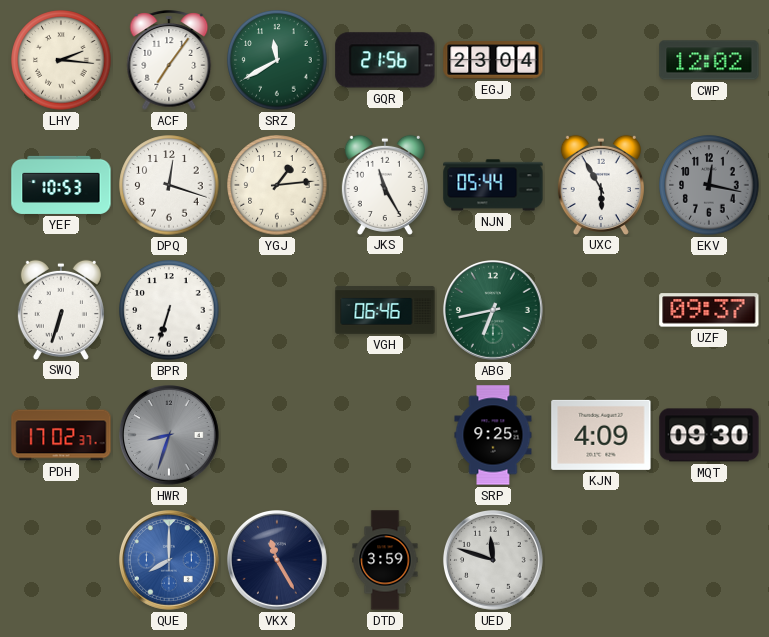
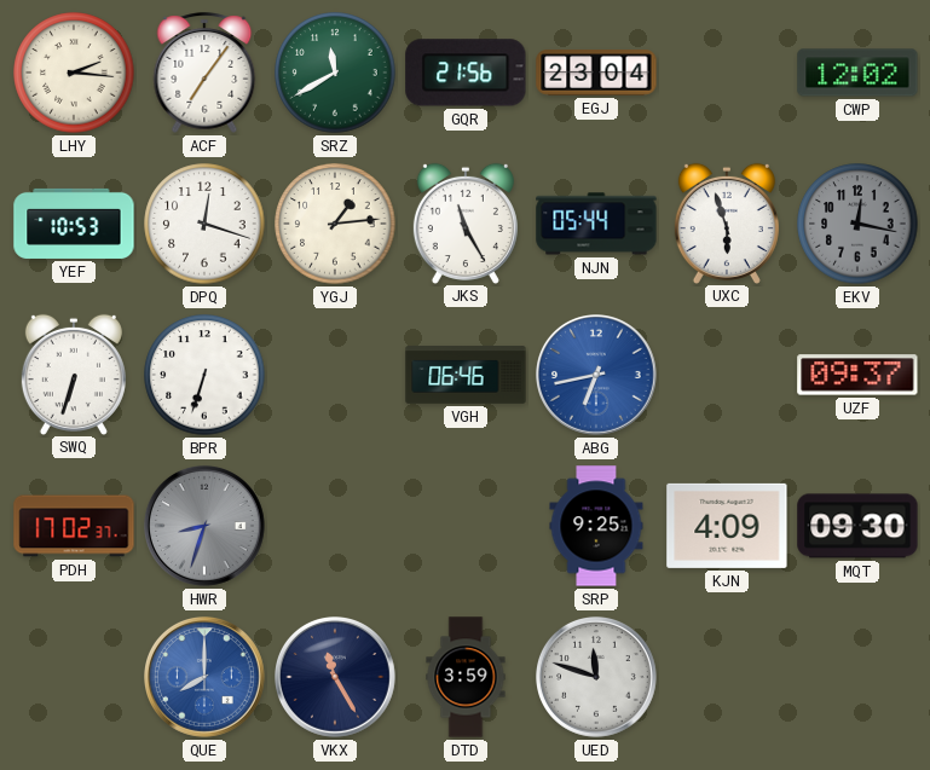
UXC: 5:55 -> 5:57
ABG dial: green -> blue
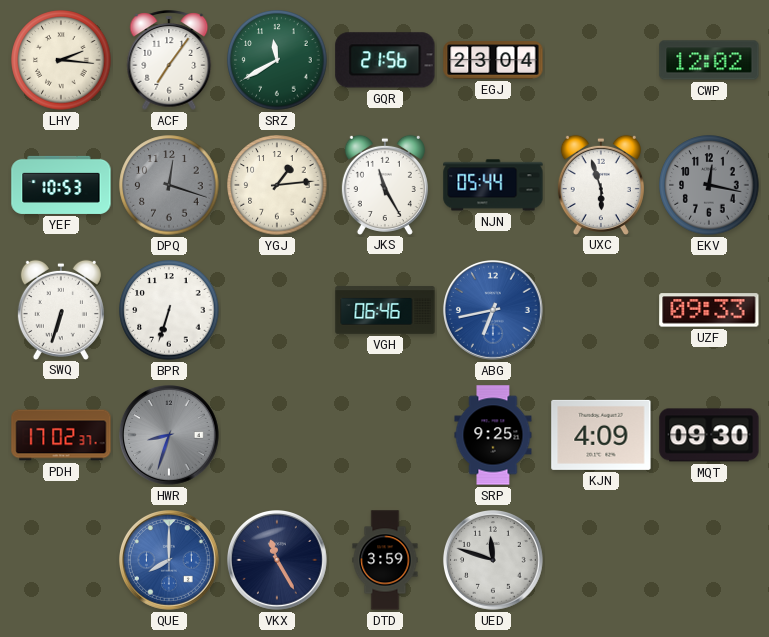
DPQ dial: white -> grey
UZF: 09:37 -> 09:33
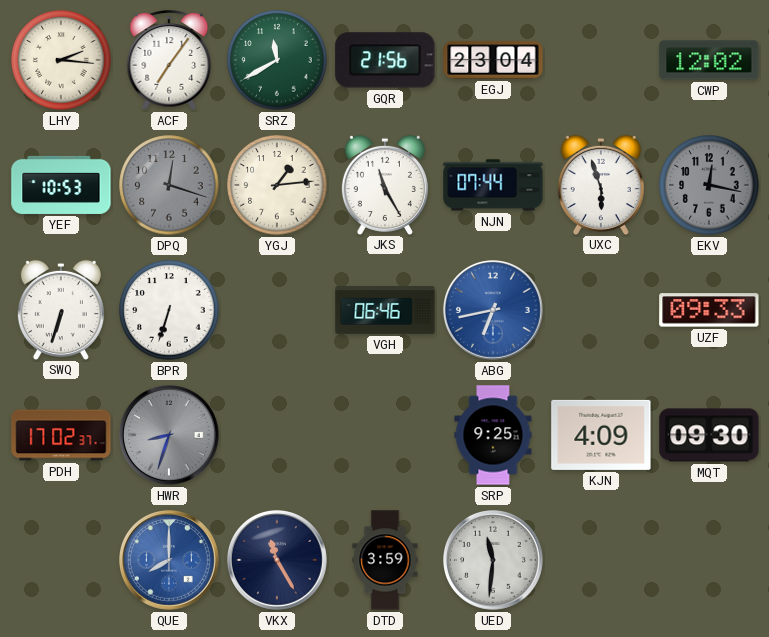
NJN: 05:44 -> 07:44
UED: 11:48 -> 11:31
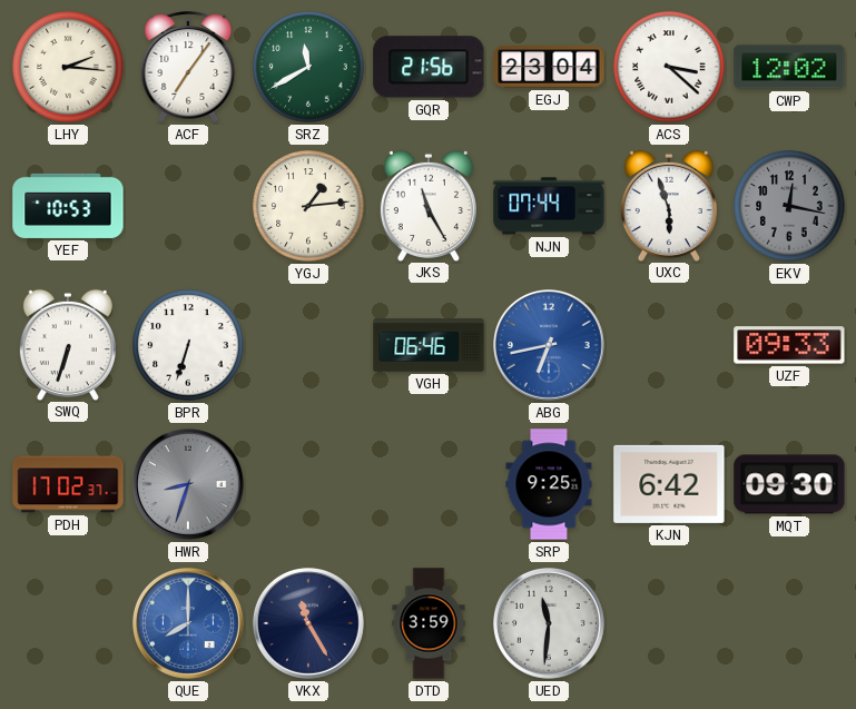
ACS: none -> 3:22
DPQ: 12:18 -> none
KJN: 4:09 -> 6:42
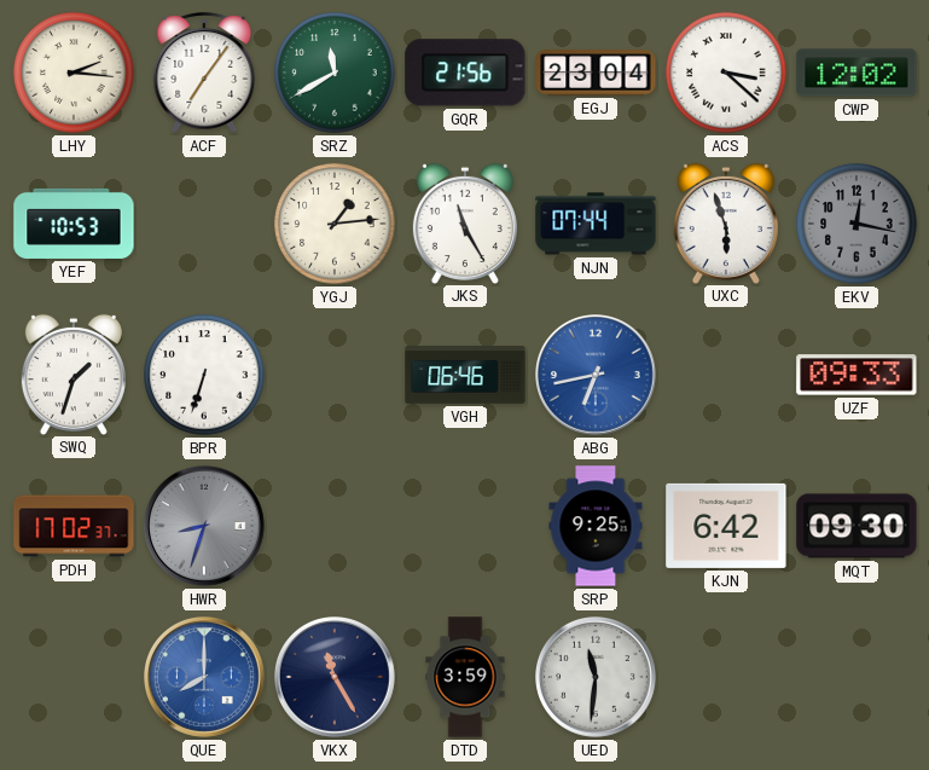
SWQ: 6:33 -> 1:33
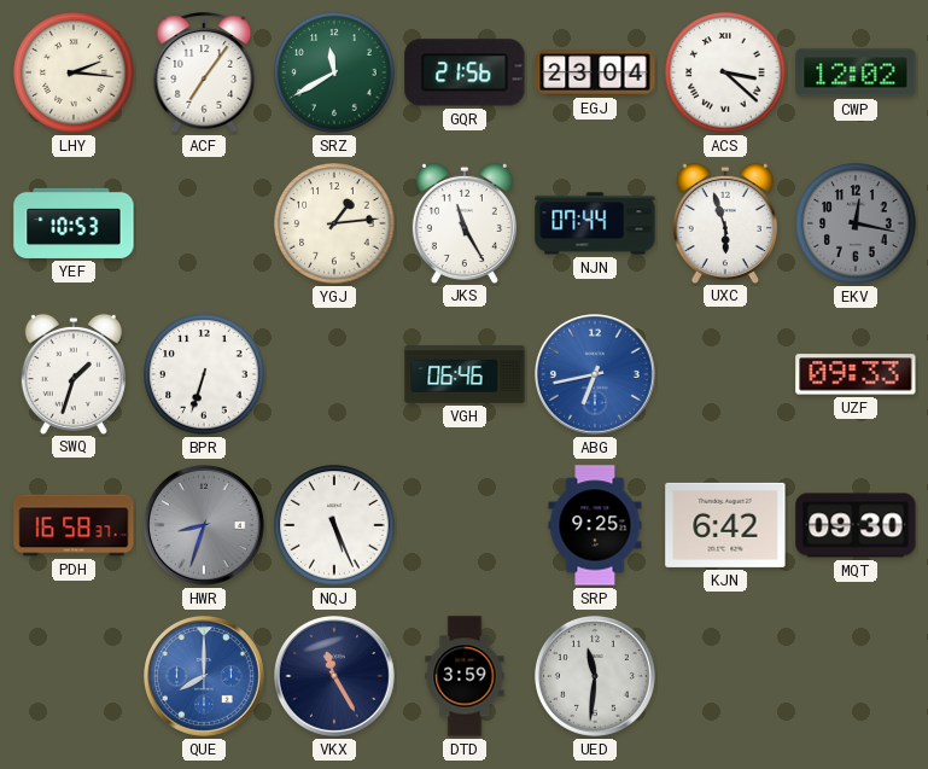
PDH: 17:02 -> 16:58
NQJ: none -> 5:26
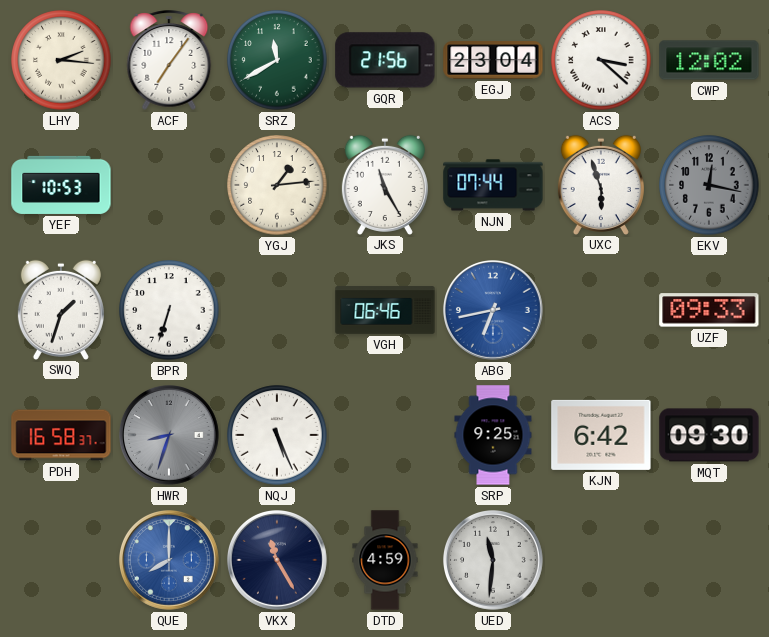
DTD: 3:59 -> 4:59
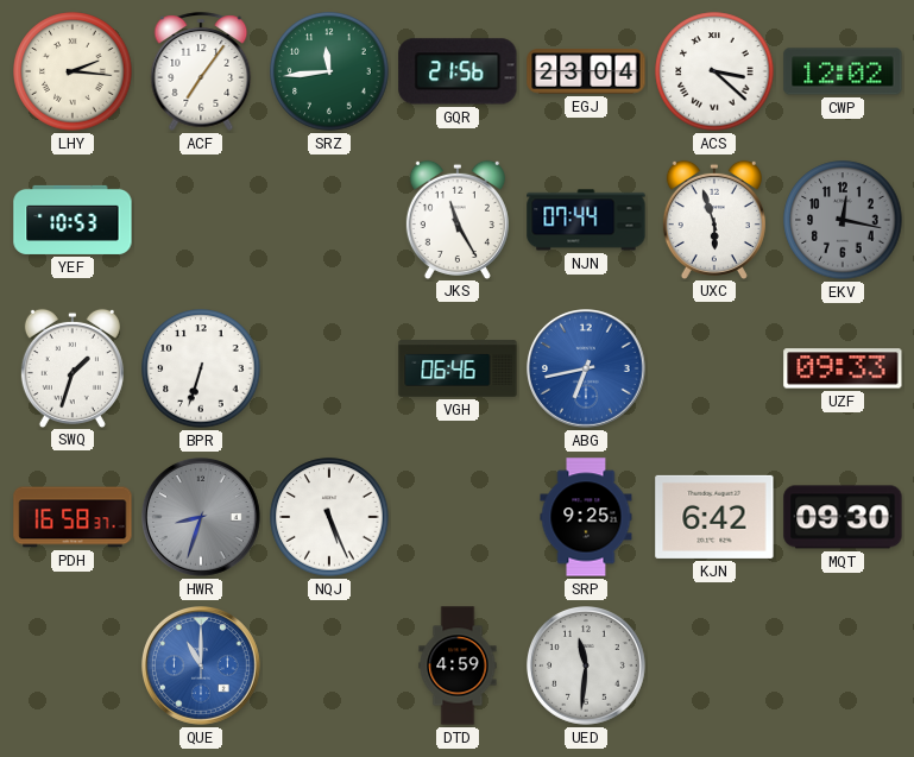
SRZ: 11:40 -> 11:44
YGJ: 1:14 -> none
QUE: 8:00 -> 11:00
VKX: 11:25 -> none
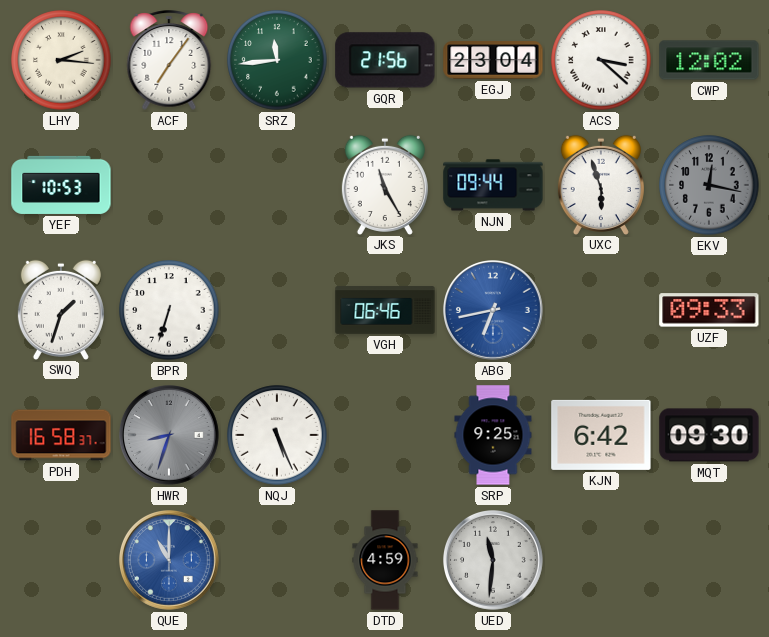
NJN: 07:44 -> 09:44
